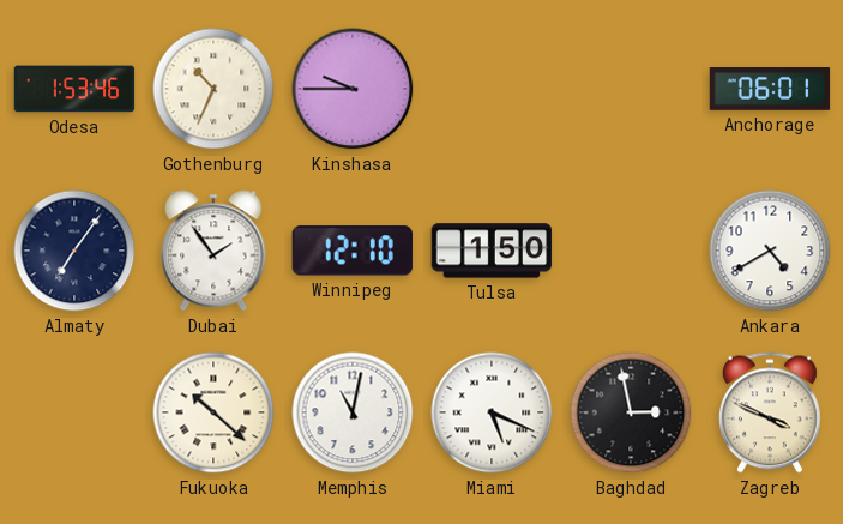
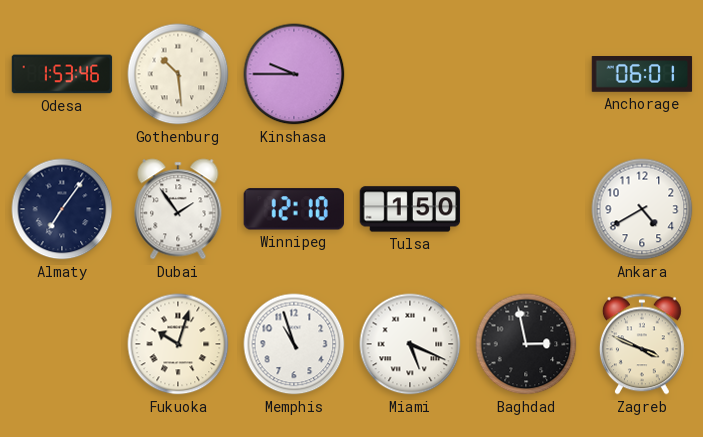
Gothenburg: 10:34 -> 10:29
Fukuoka: 10:22 -> 10:03
Memphis: 11:02 -> 10:57
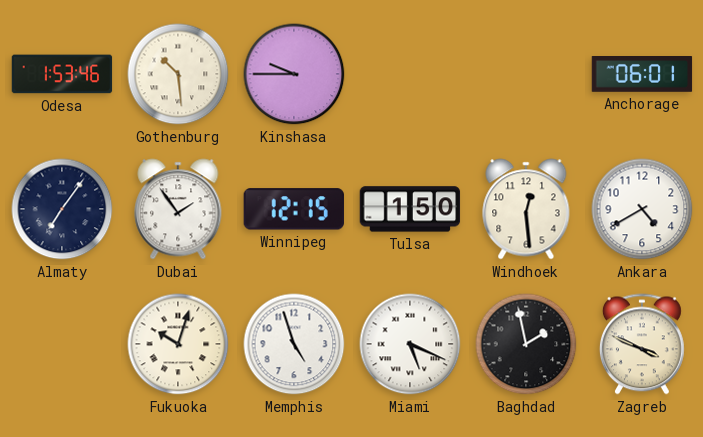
Winnipeg: 12:10 -> 12:15
Windhoek: none -> 12:29
Memphis: 10:57 -> 4:57
Baghdad: 2:58 -> 1:58
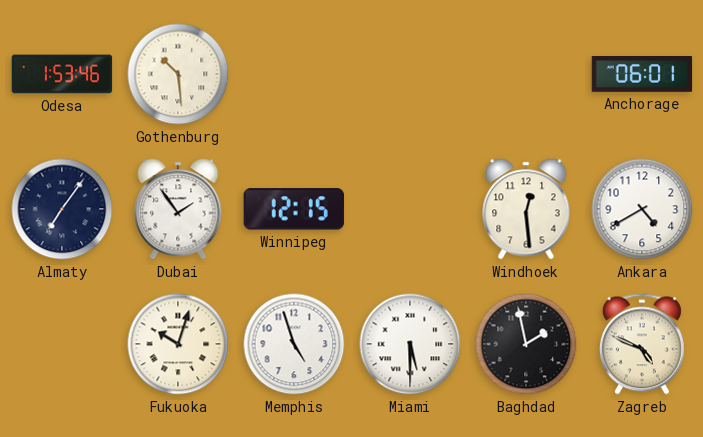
Kinshasa: 9:45 -> none
Tulsa: 1:50 -> none
Miami: 5:19 -> 5:30
Zagreb: 3:49 -> 4:49
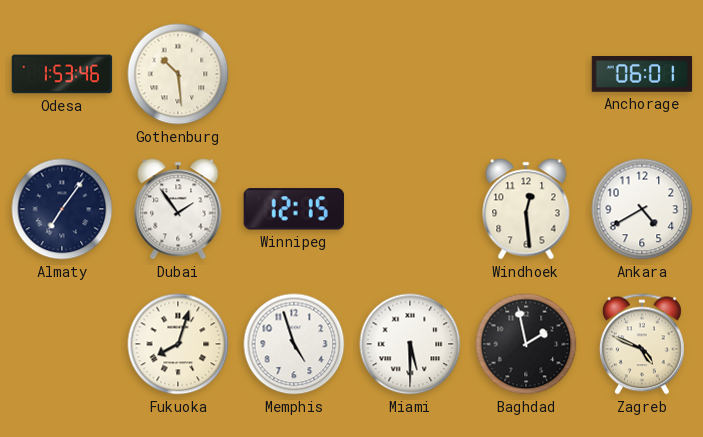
Fukuoka: 10:03 -> 8:03
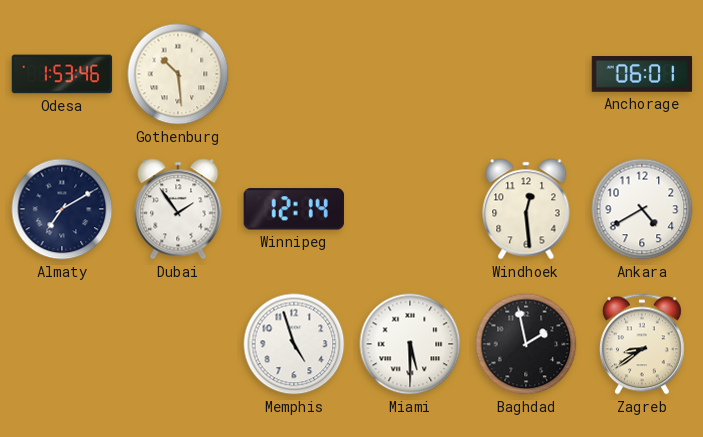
Almaty: 7:06 -> 7:10
Winnipeg: 12:15 -> 12:14
Fukuoka: 8:03 -> none
Zagreb: 4:49 -> 8:39
